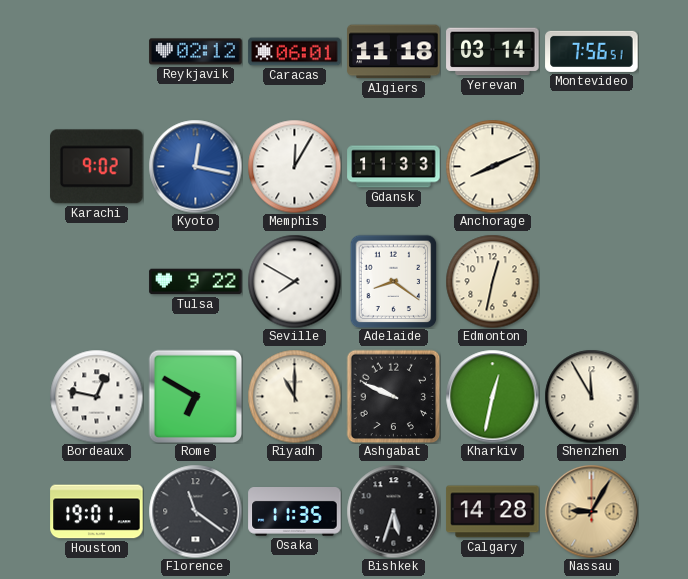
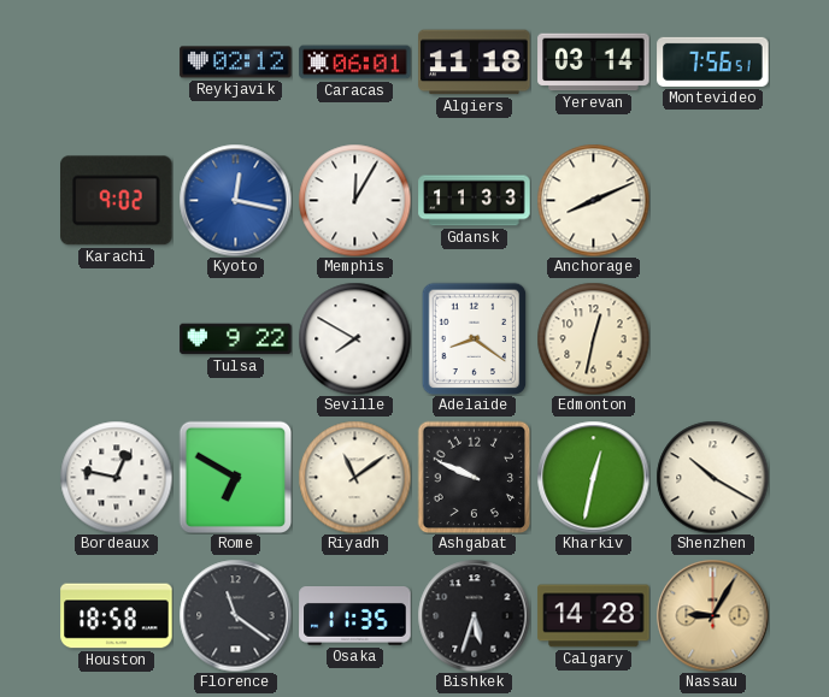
Riyadh: 11:00 -> 11:09
Shenzhen: 11:55 -> 10:20
Houston: 19:01 -> 18:58
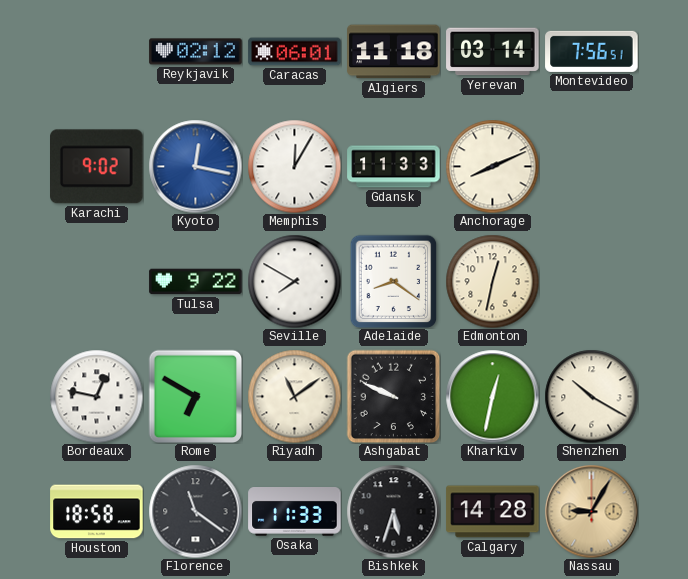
Osaka: 11:35 -> 11:33
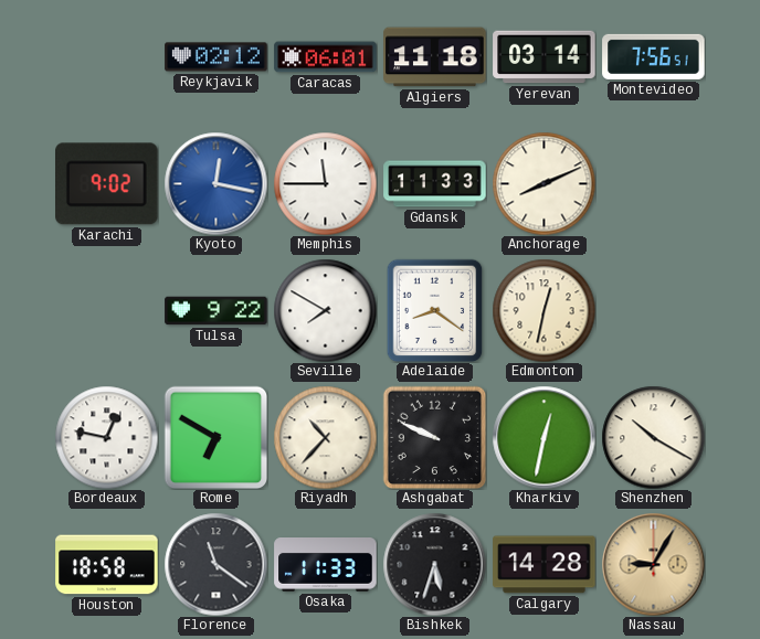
Memphis: 12:05 -> 11:45
Riyadh: 11:09 -> 10:37
